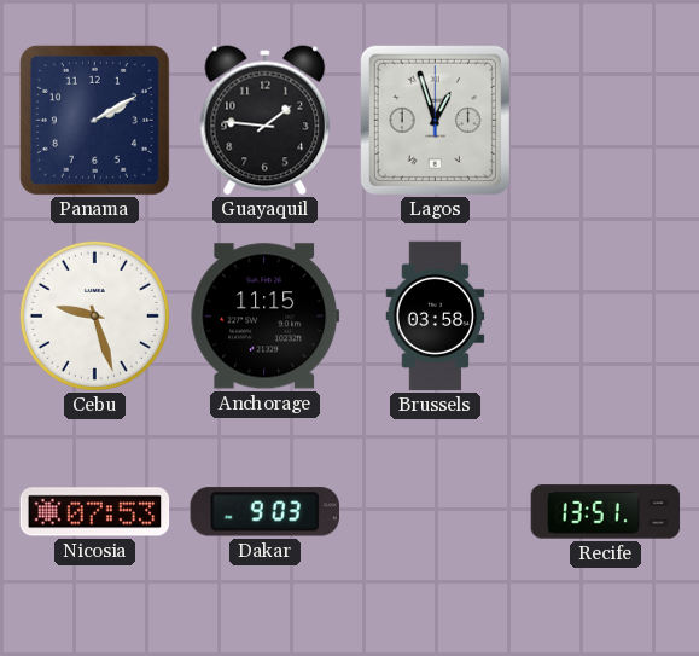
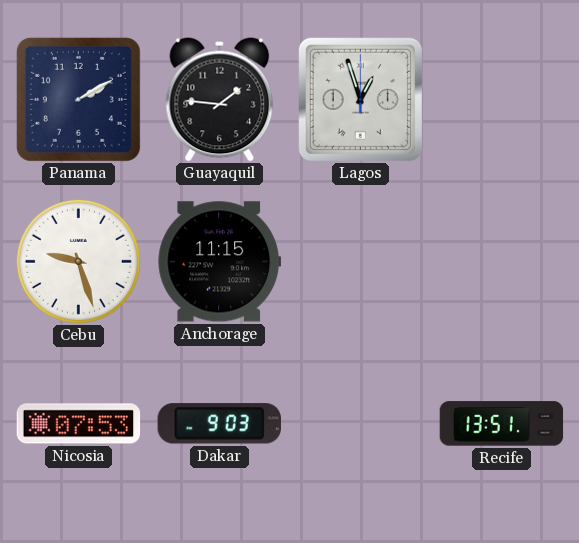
Brussels: 03:58 -> none
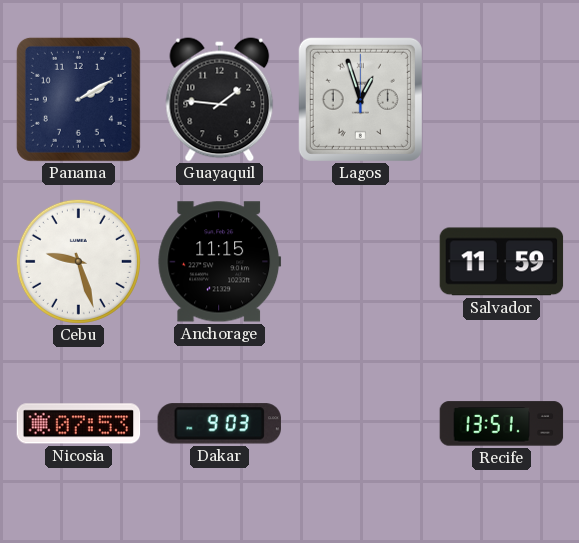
Salvador: none -> 11:59
